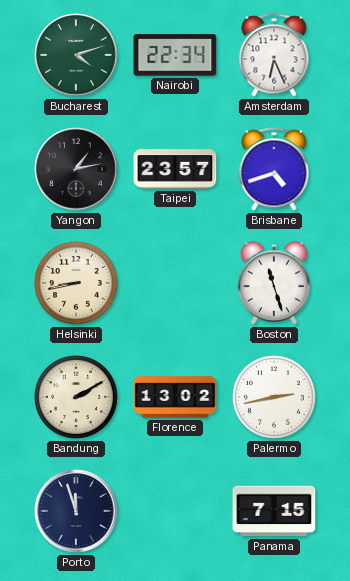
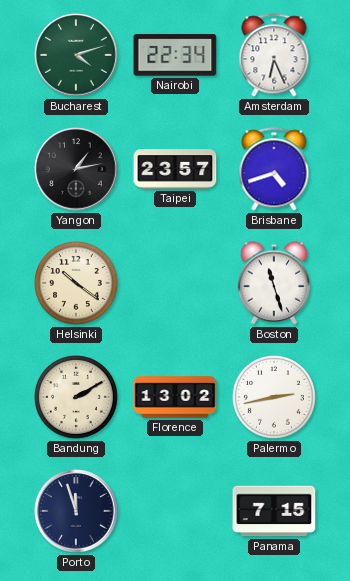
Helsinki: 8:43 -> 10:21
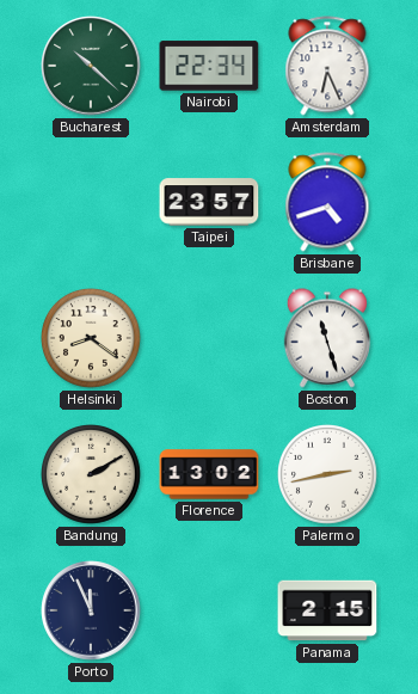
Bucharest: 4:12 -> 10:22
Yangon: 1:13 -> none
Helsinki: 10:21 -> 8:21
Porto: 11:57 -> 11:56
Panama: 7:15 -> 2:15
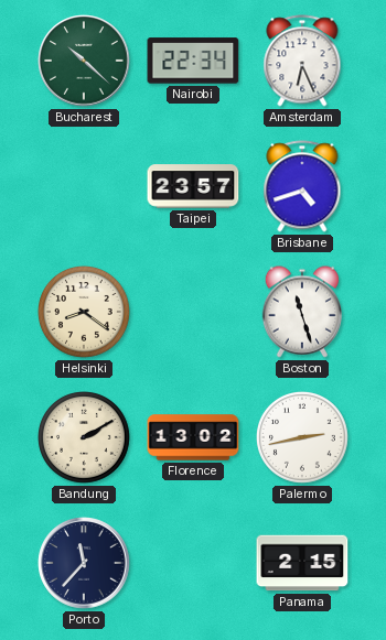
Porto: 11:56 -> 11:37
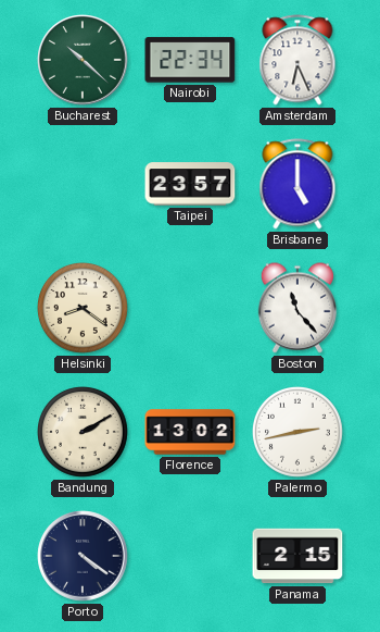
Brisbane: 4:42 -> 5:00
Boston: 11:27 -> 11:23
Porto: 11:37 -> 4:21
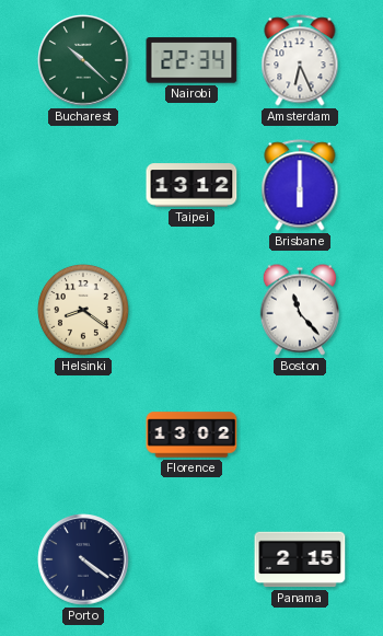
Taipei: 23:57 -> 13:12
Brisbane: 5:00 -> 6:00
Bandung: 2:10 -> none
Palermo: 2:43 -> none
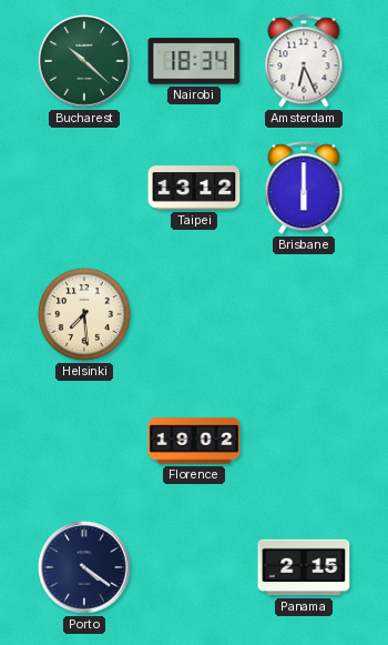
Nairobi: 22:34 -> 18:34
Helsinki: 8:21 -> 7:29
Boston: 11:23 -> none
Florence: 13:02 -> 19:02
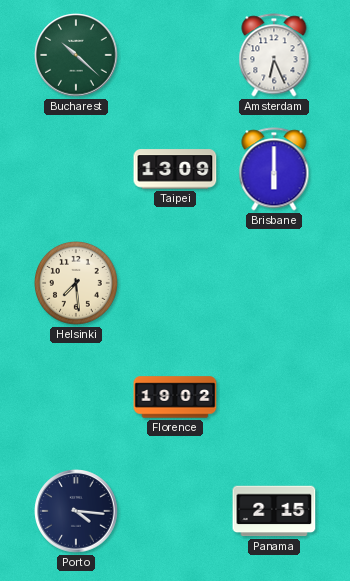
Nairobi: 18:34 -> none
Taipei: 13:12 -> 13:09
Porto: 4:21 -> 4:16
